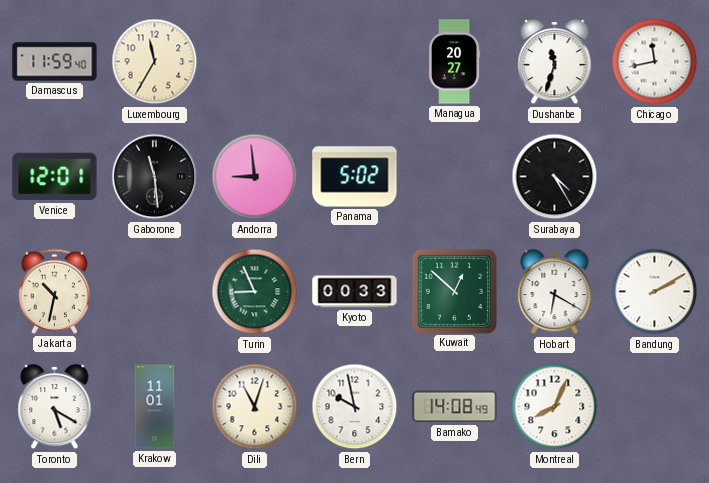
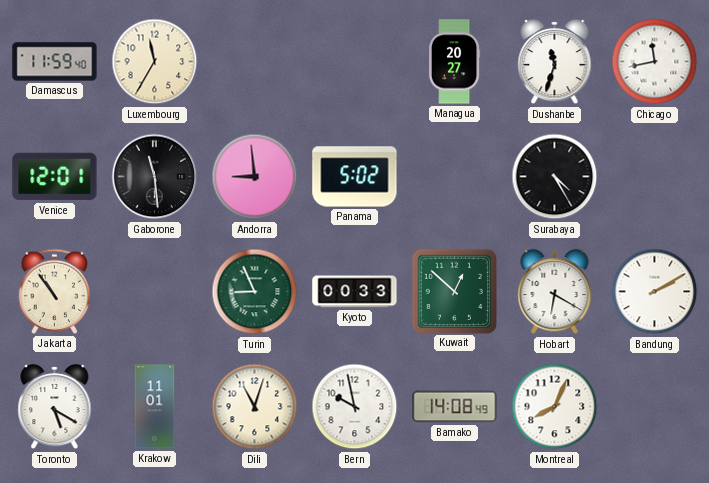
Jakarta: 10:32 -> 10:54
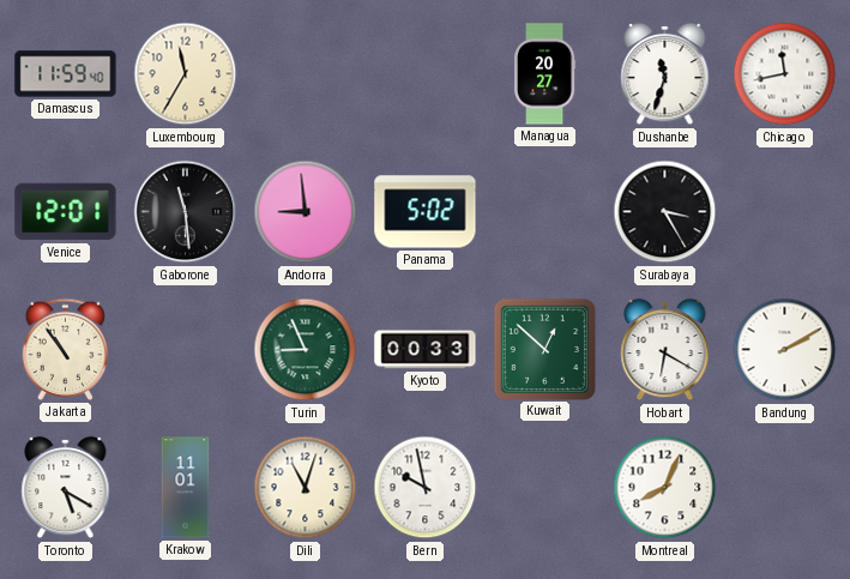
Surabaya: 4:25 -> 3:25
Bamako: 14:08 -> none
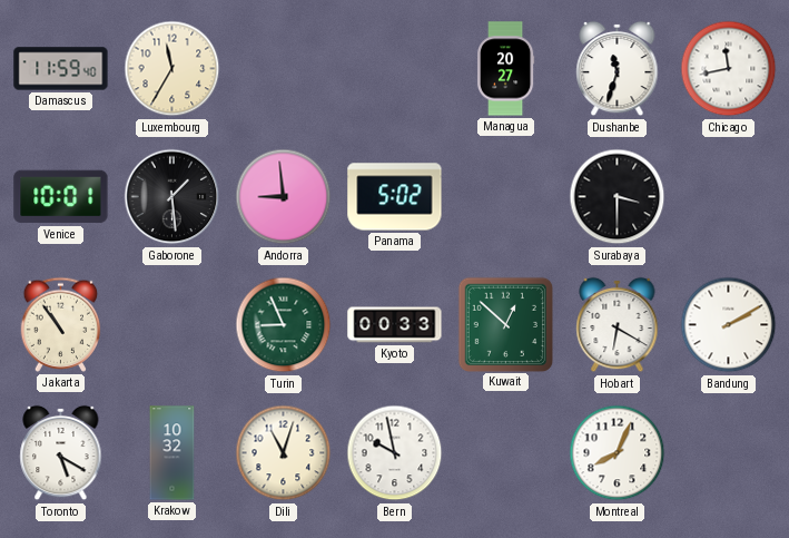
Venice: 12:01 -> 10:01
Gaborone: 11:29 -> 1:29
Surabaya: 3:25 -> 3:30
Krakow: 11:01 -> 10:32
